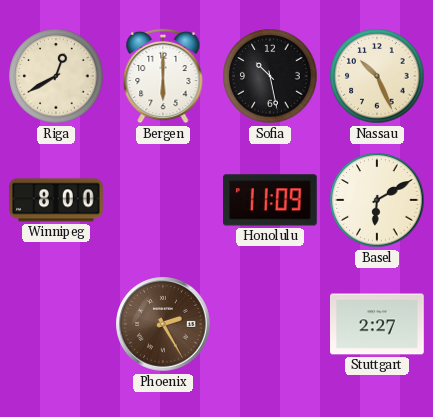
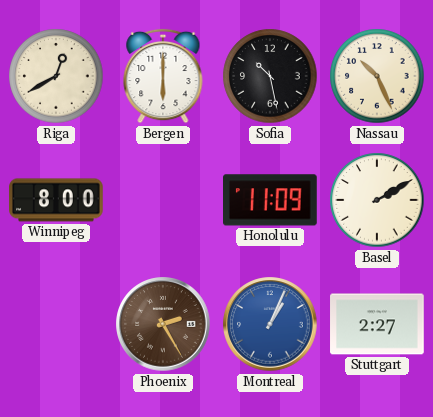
Basel: 6:10 -> 2:10
Montreal: none -> 1:04
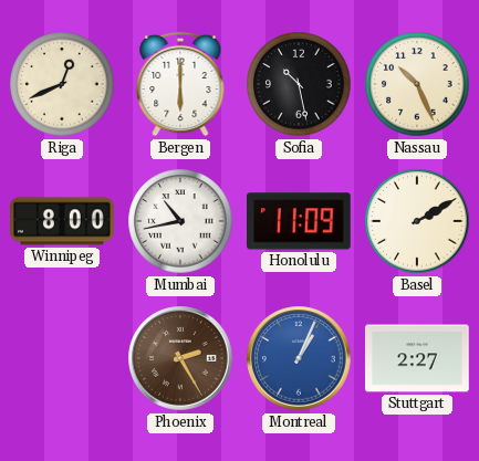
Riga: 12:40 -> 12:41
Mumbai: none -> 10:43
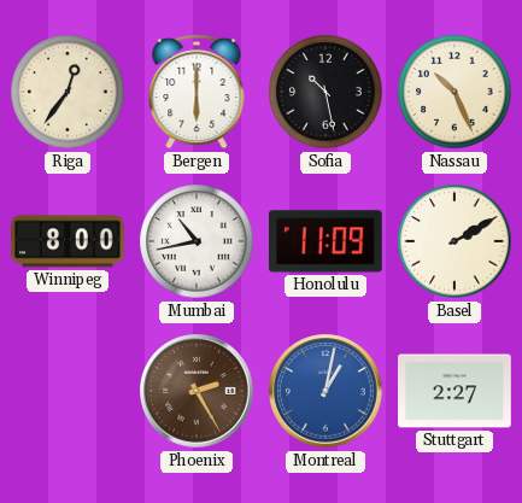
Riga: 12:41 -> 12:36
Montreal: 1:04 -> 1:02
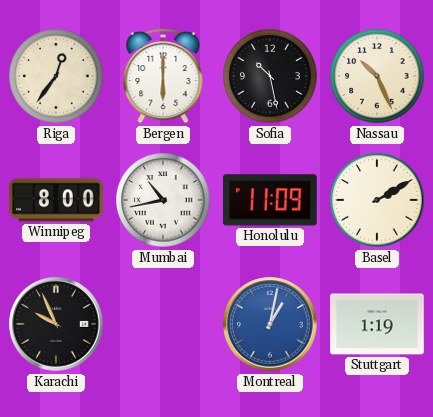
Karachi: none -> 9:56
Phoenix: 2:25 -> none
Stuttgart: 2:27 -> 1:19
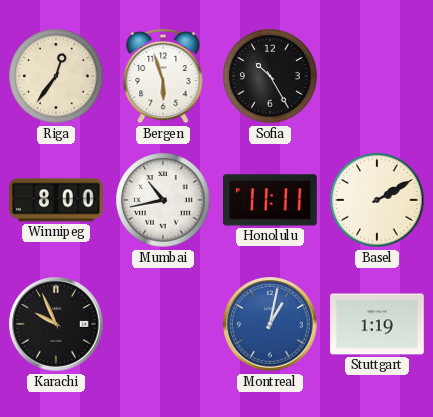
Bergen: 6:00 -> 5:57
Sofia: 10:28 -> 10:25
Nassau: 10:26 -> none
Honolulu: 11:09 -> 11:11
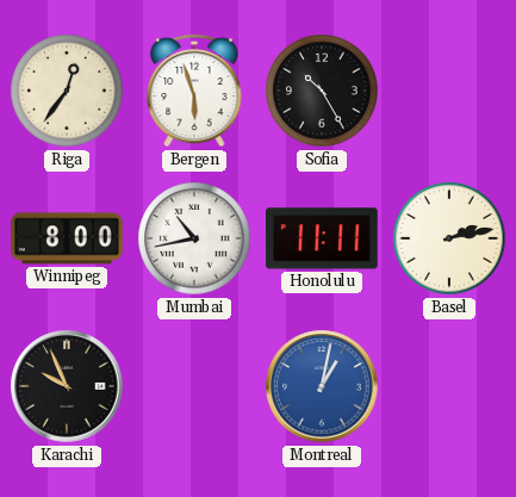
Basel: 2:10 -> 2:13
Stuttgart: 1:19 -> none
